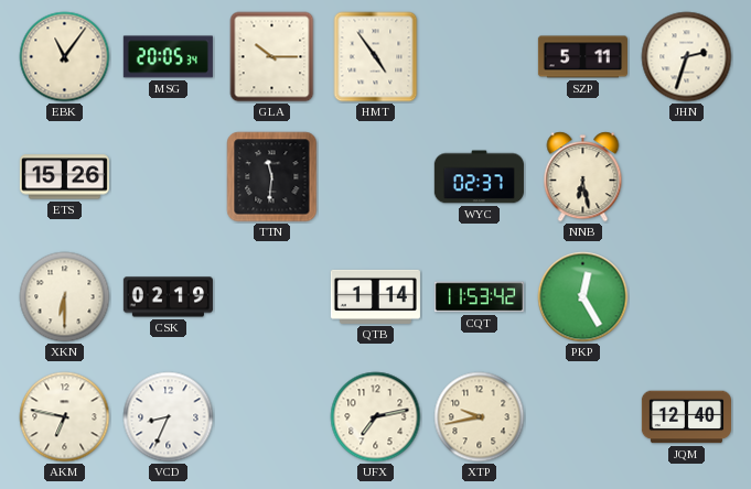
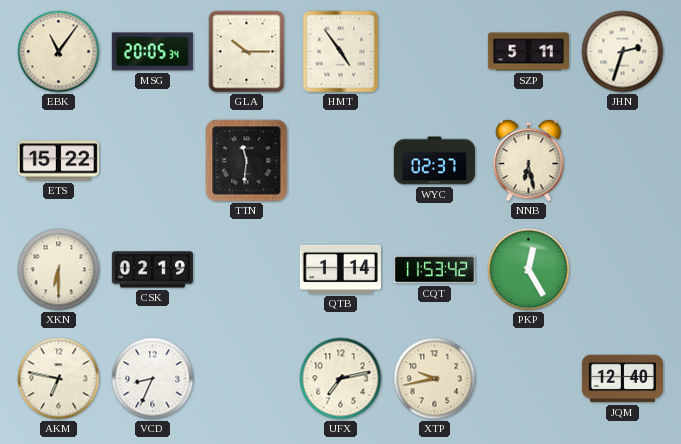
ETS: 15:26 -> 15:22
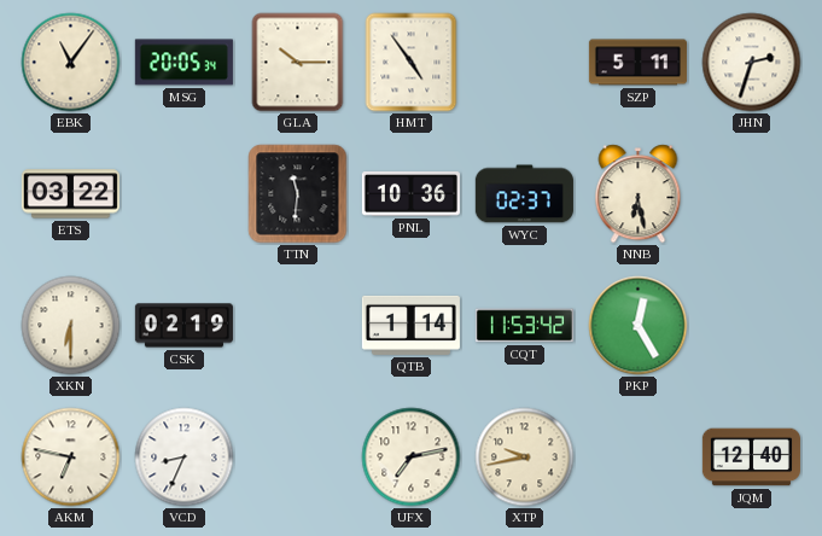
ETS: 15:22 -> 03:22
PNL: none -> 10:36
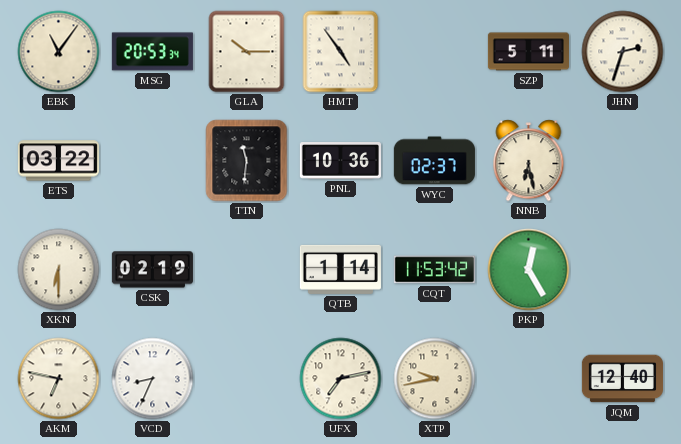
MSG: 20:05 -> 20:53
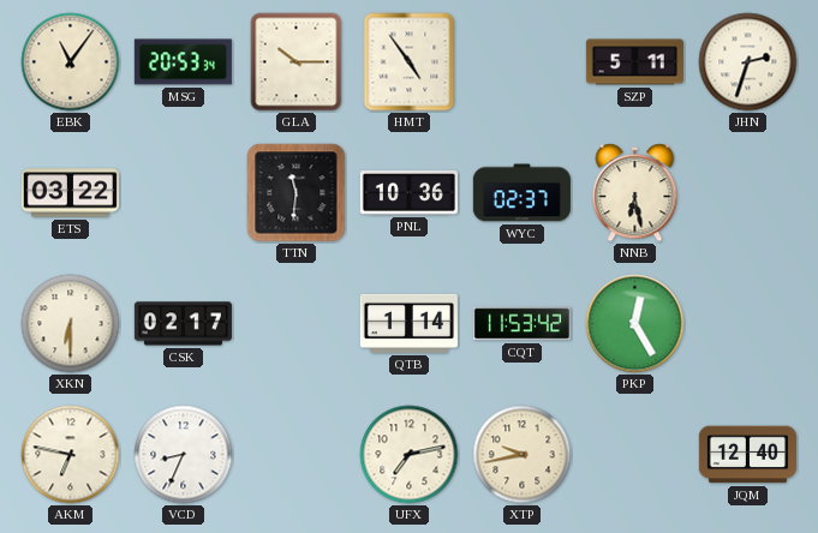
CSK: 02:19 -> 02:17
